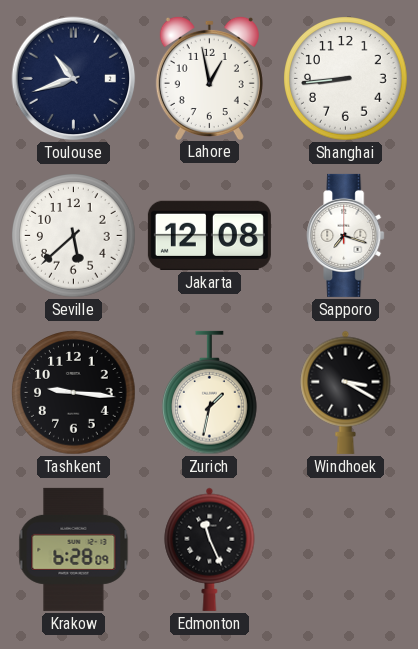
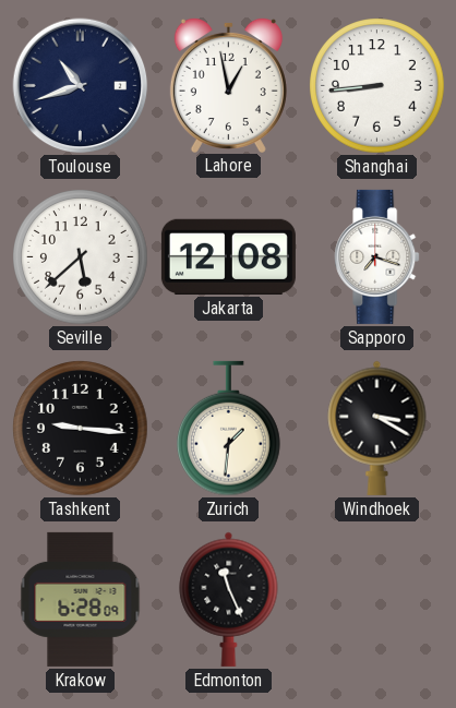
Zurich: 1:32 -> 1:31
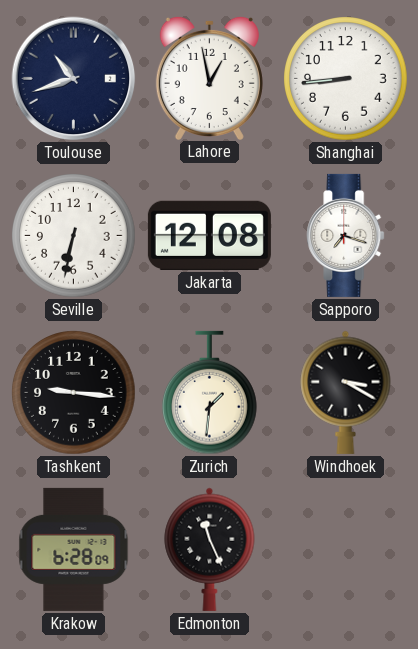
Seville: 5:38 -> 6:32
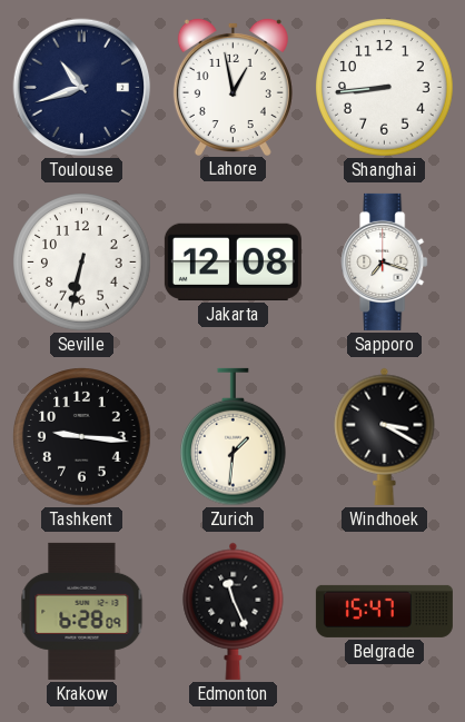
Belgrade: none -> 15:47
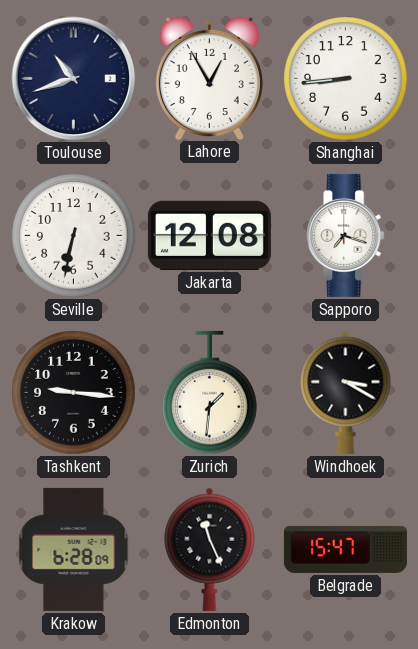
Lahore: 12:58 -> 12:55
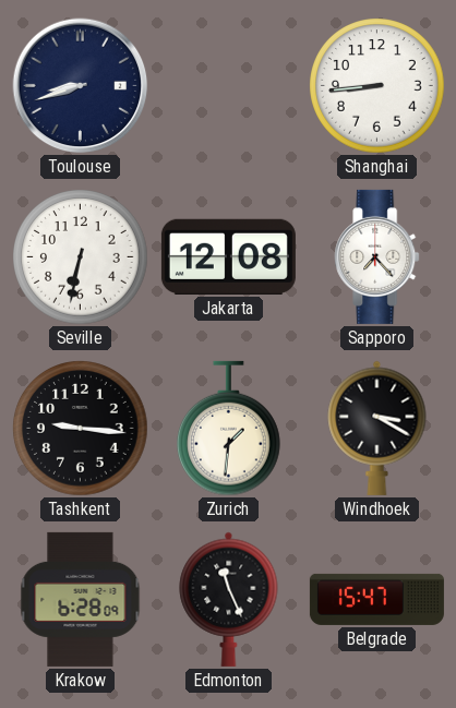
Toulouse: 10:42 -> 8:42
Lahore: 12:55 -> none
Sapporo: 7:18 -> 7:23
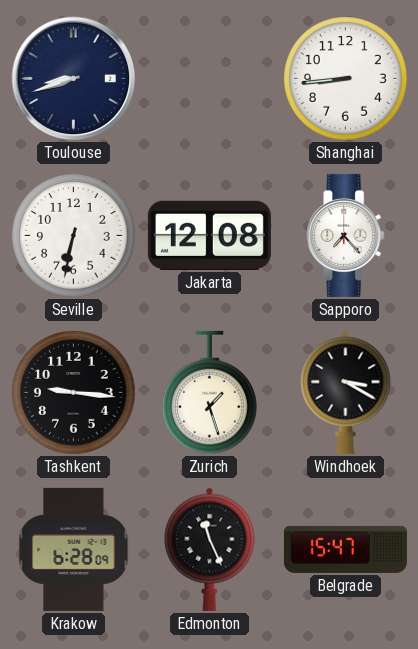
Zurich: 1:31 -> 1:27
